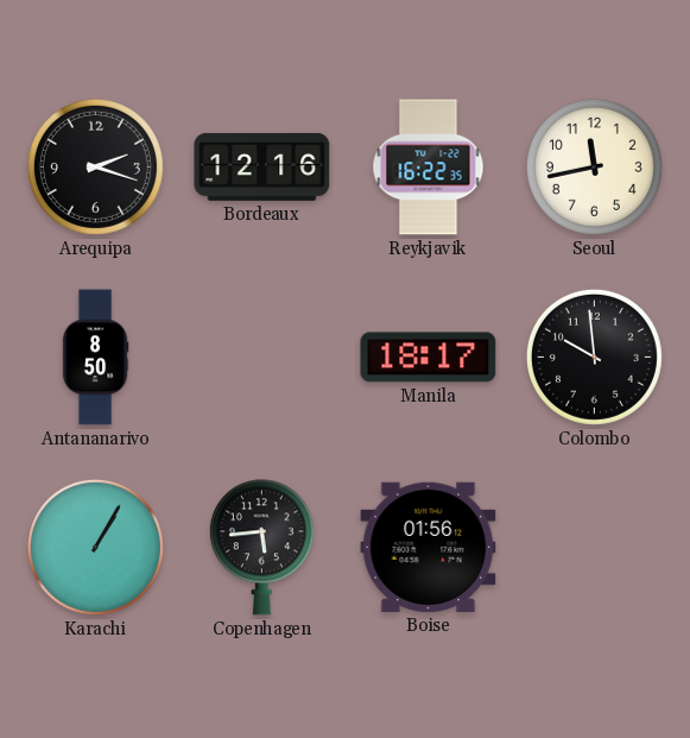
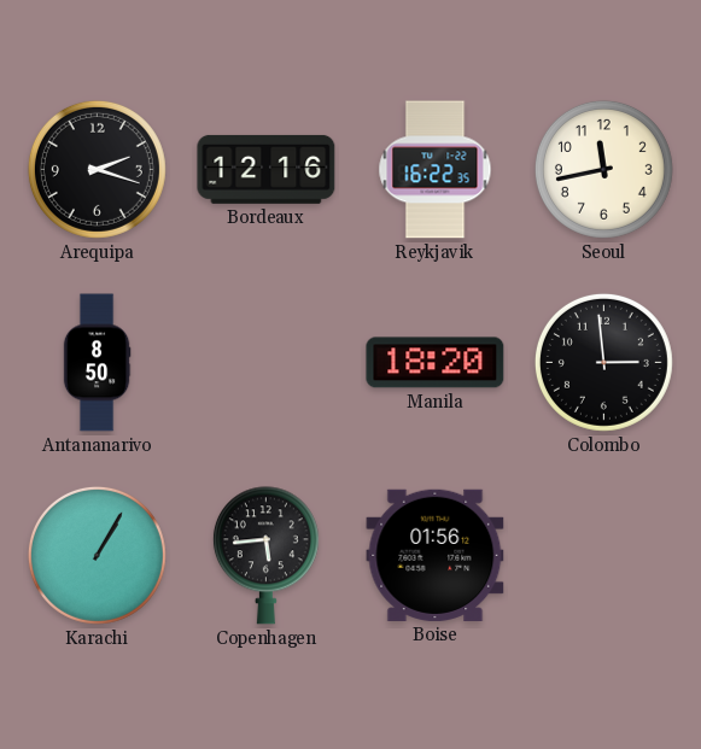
Manila: 18:17 -> 18:20
Colombo: 9:59 -> 2:59
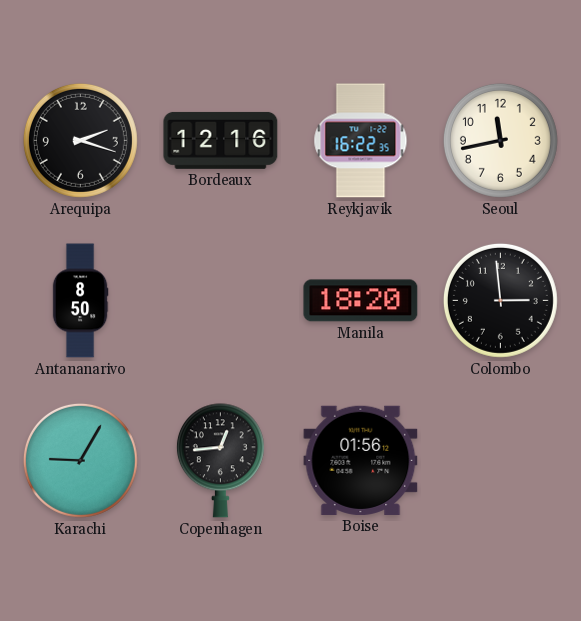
Karachi: 1:05 -> 9:05
Copenhagen: 5:44 -> 12:44
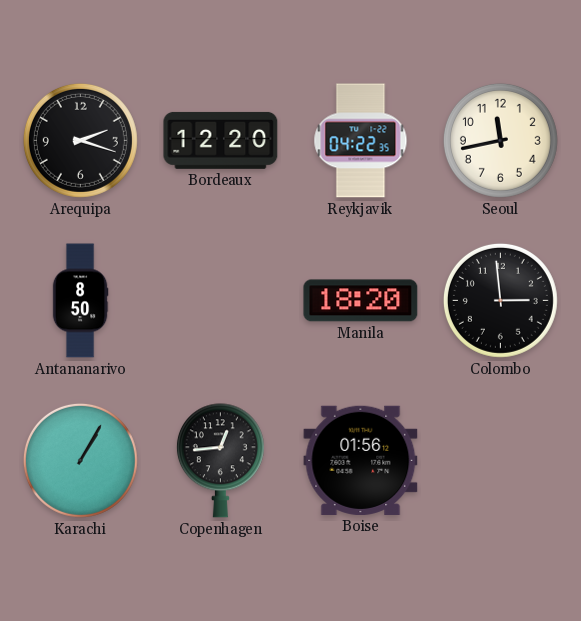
Bordeaux: 12:16 -> 12:20
Reykjavik: 16:22 -> 04:22
Karachi: 9:05 -> 1:05
